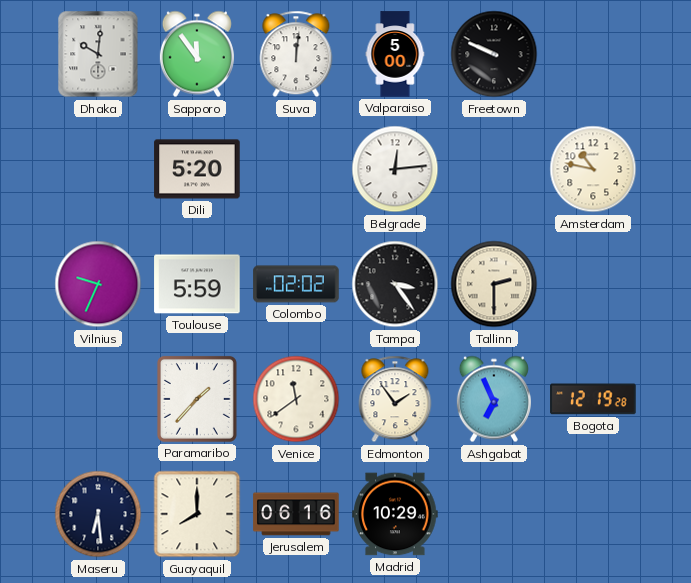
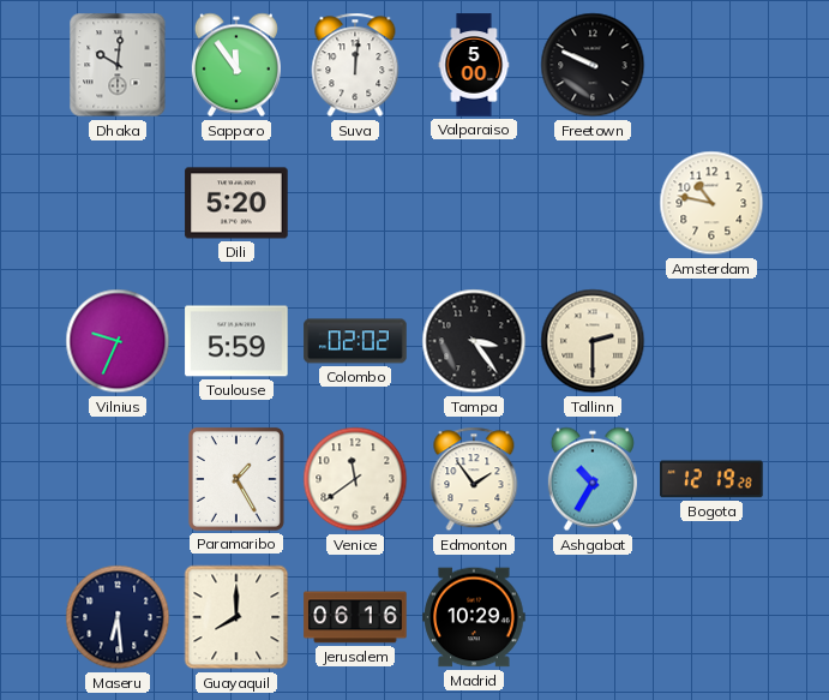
Belgrade: 12:14 -> none
Paramaribo: 1:37 -> 1:25
Ashgabat: 6:56 -> 10:35
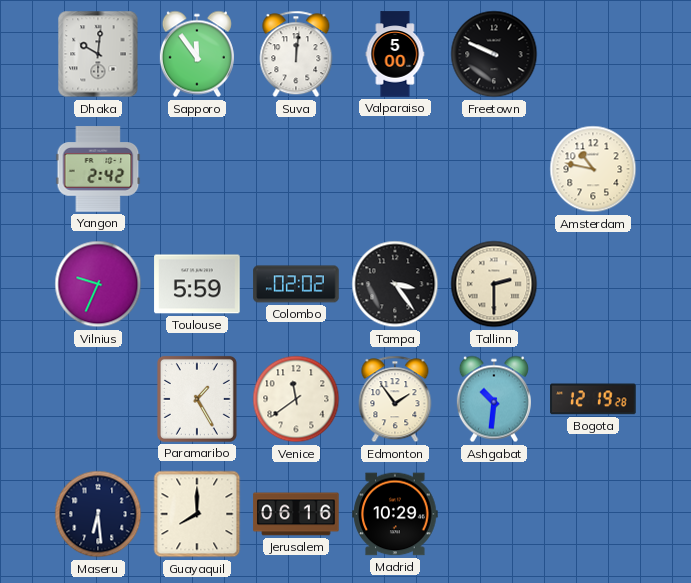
Yangon: none -> 2:42
Dili: 5:20 -> none
Ashgabat: 10:35 -> 10:31
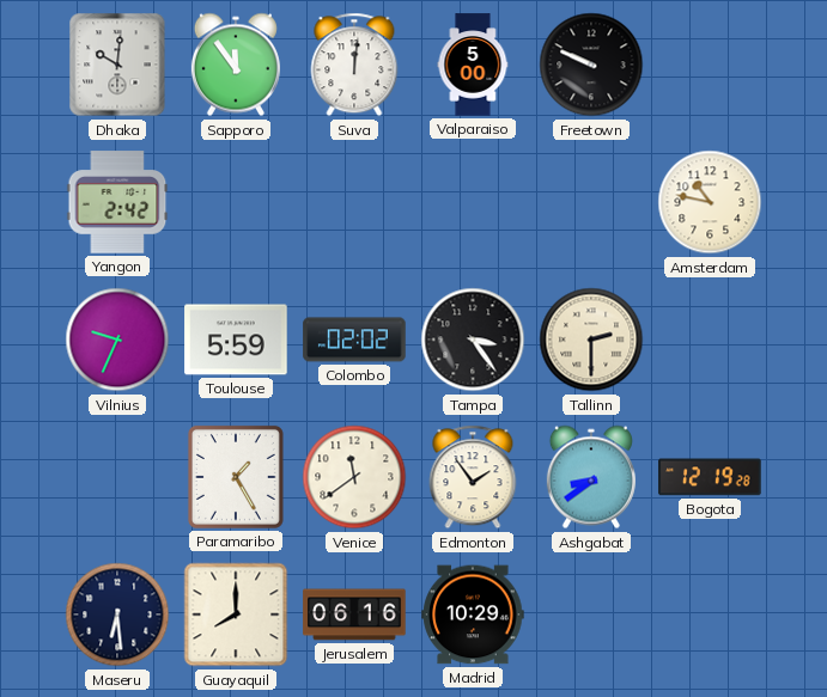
Ashgabat: 10:31 -> 8:39
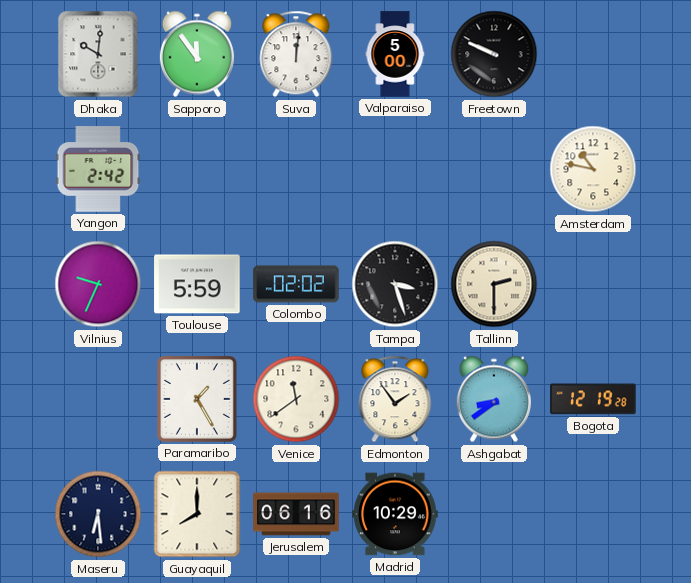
Tampa: 3:24 -> 3:27
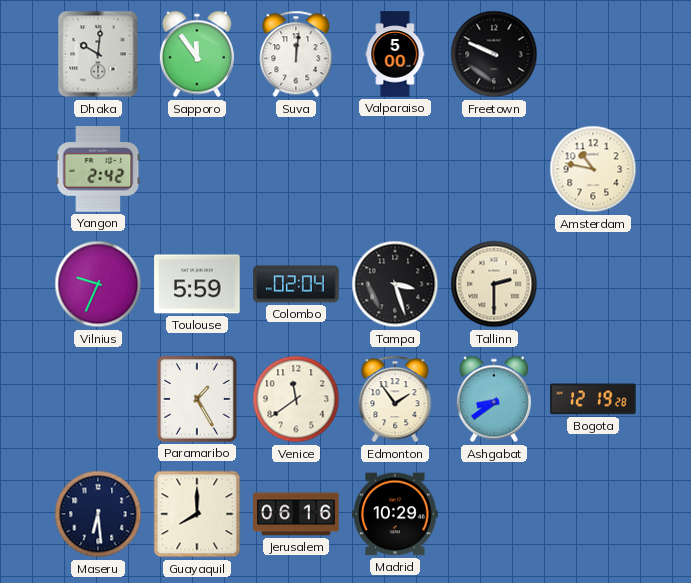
Colombo: 02:02 -> 02:04
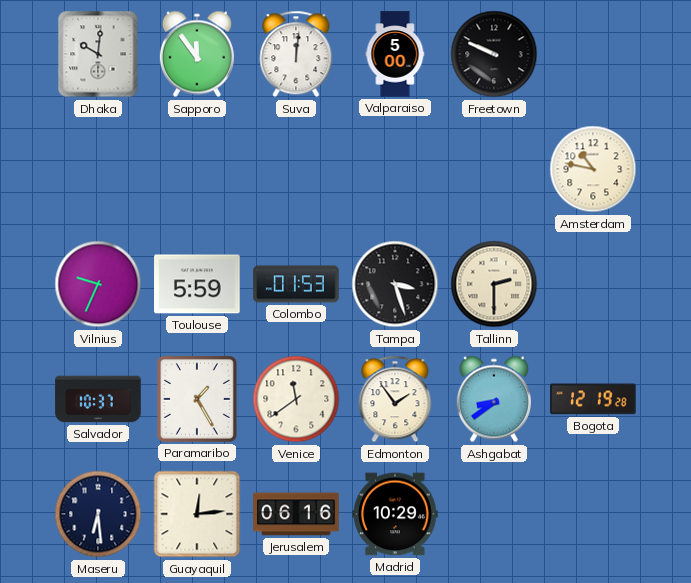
Yangon: 2:42 -> none
Colombo: 02:04 -> 01:53
Salvador: none -> 10:37
Guayaquil: 8:00 -> 12:14
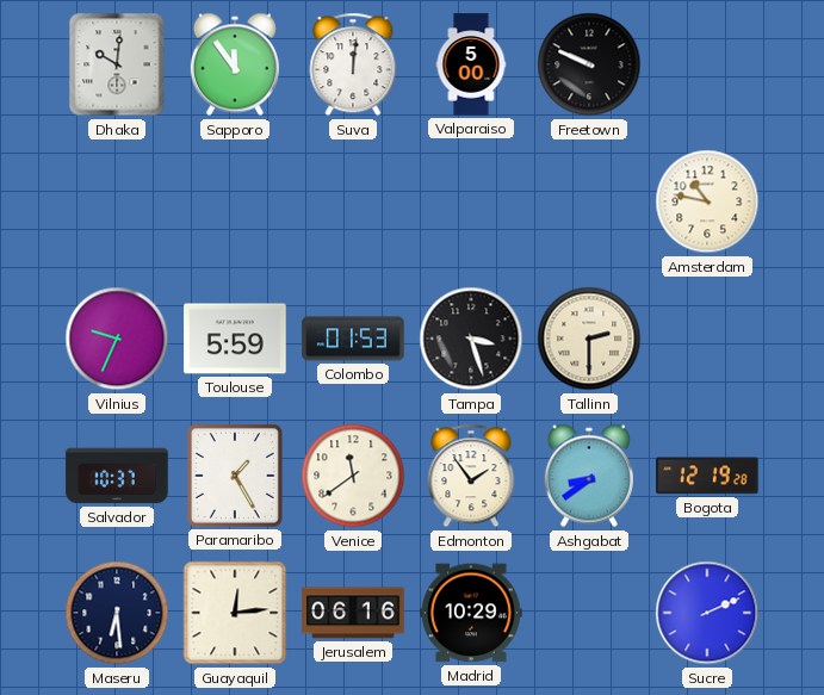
Sucre: none -> 2:11
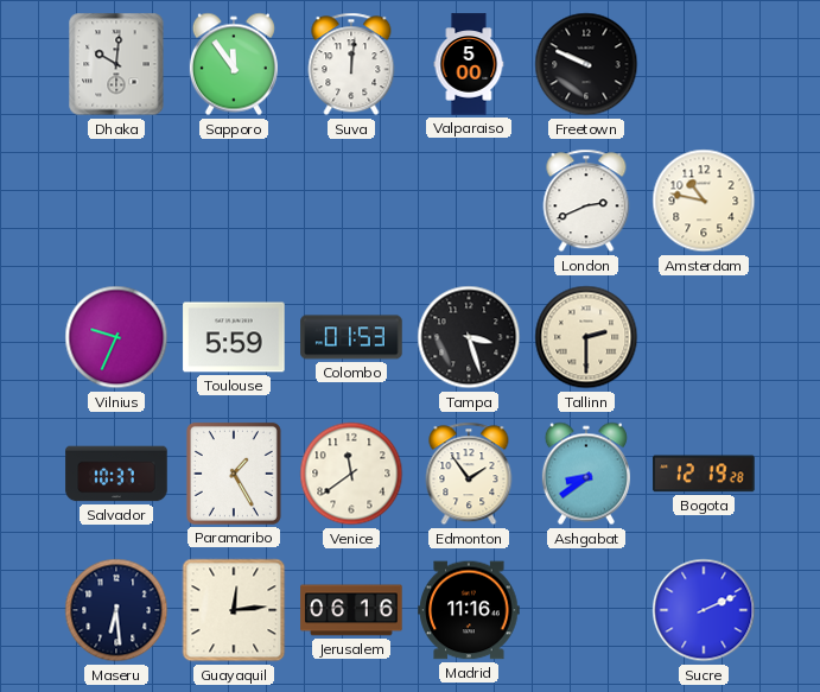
London: none -> 2:41
Madrid: 10:29 -> 11:16
